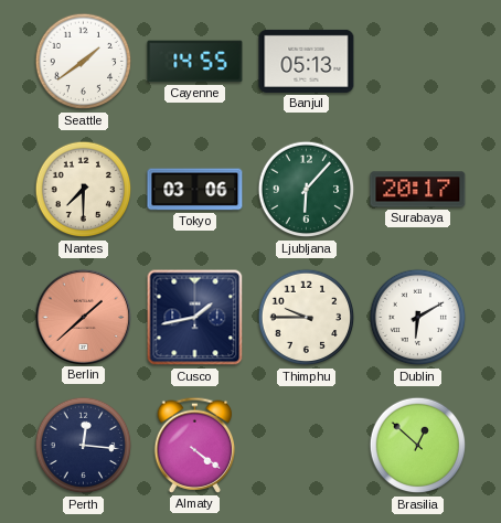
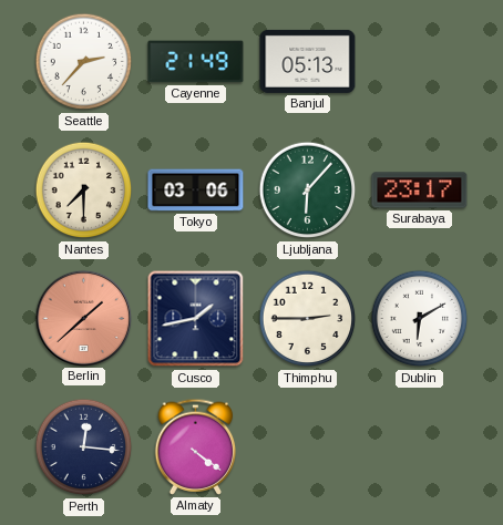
Seattle: 1:39 -> 2:37
Cayenne: 14:55 -> 21:49
Surabaya: 20:17 -> 23:17
Thimphu: 9:45 -> 2:45
Brasilia: 12:52 -> none
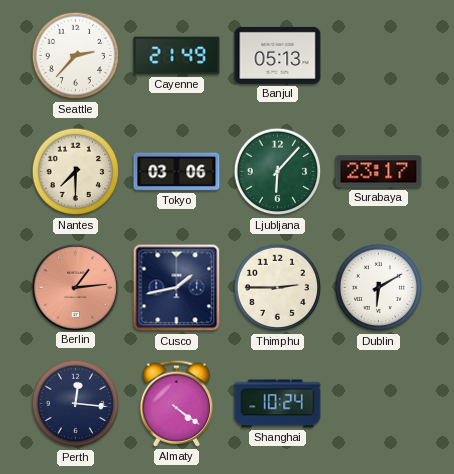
Berlin: 1:38 -> 1:14
Shanghai: none -> 10:24
